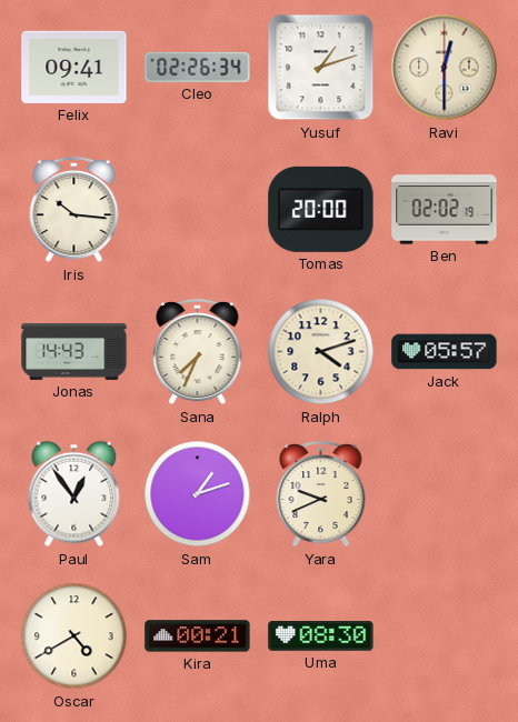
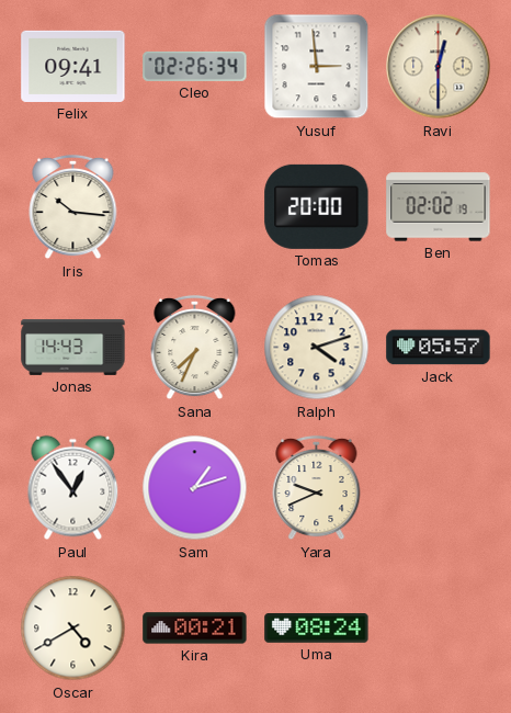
Yusuf: 1:12 -> 2:59
Uma: 08:30 -> 08:24
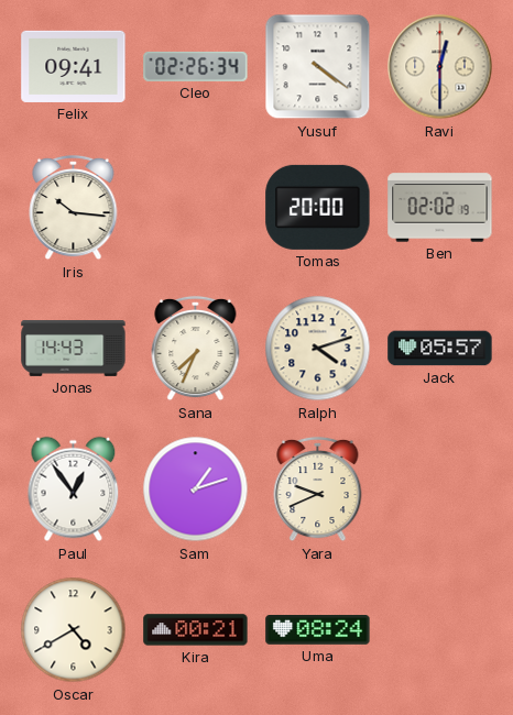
Yusuf: 2:59 -> 4:21
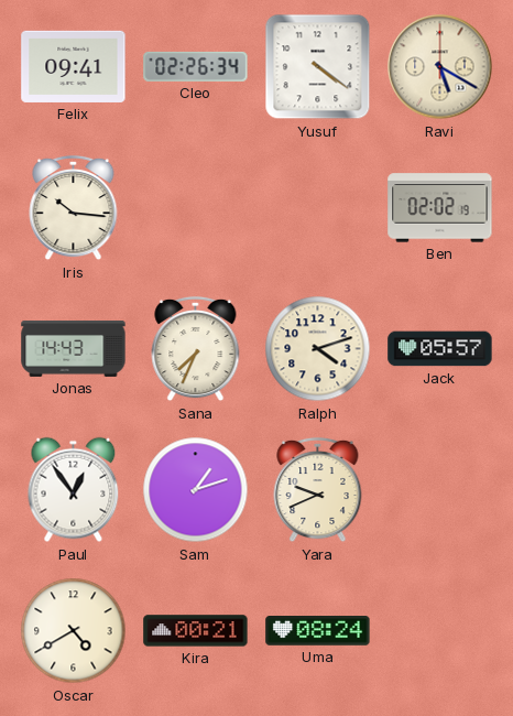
Ravi: 12:30 -> 5:20
Tomas: 20:00 -> none
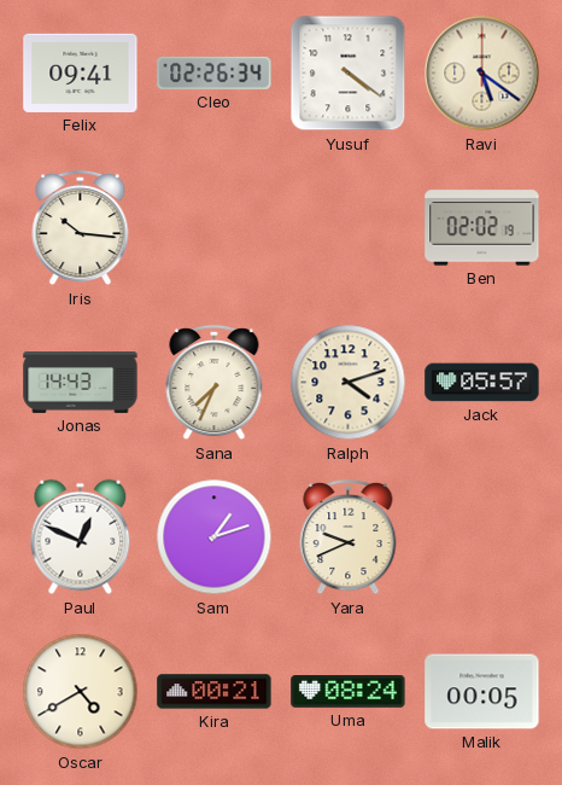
Ravi: 5:20 -> 5:21
Paul: 12:54 -> 12:49
Malik: none -> 00:05
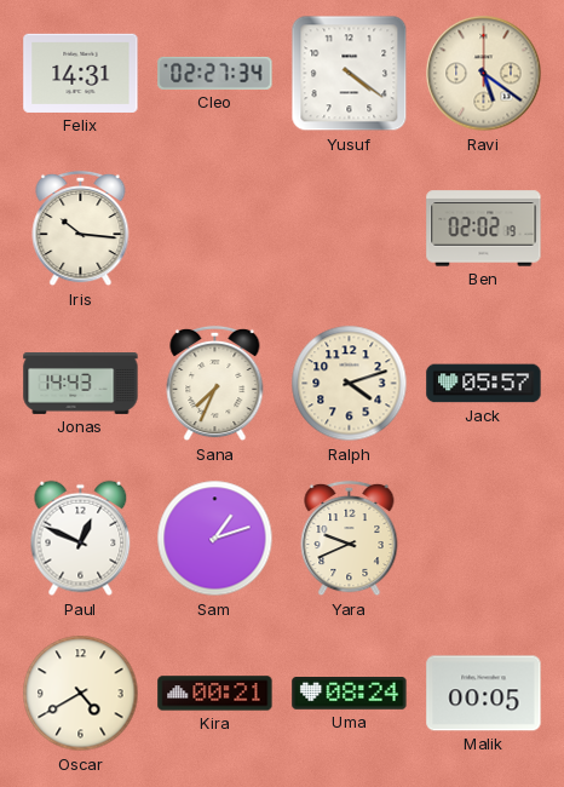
Felix: 09:41 -> 14:31
Cleo: 02:26 -> 02:27
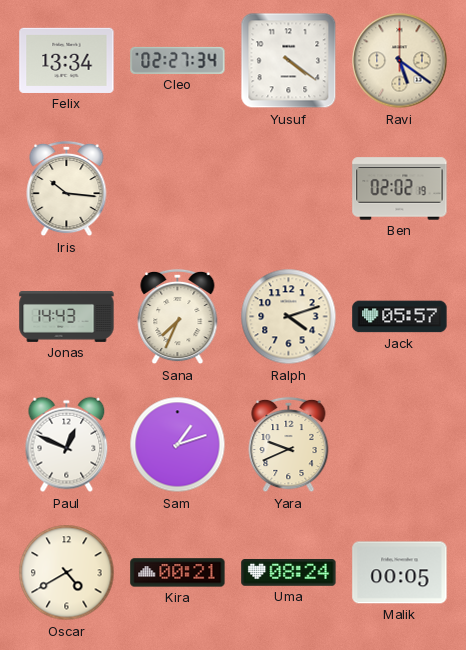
Felix: 14:31 -> 13:34
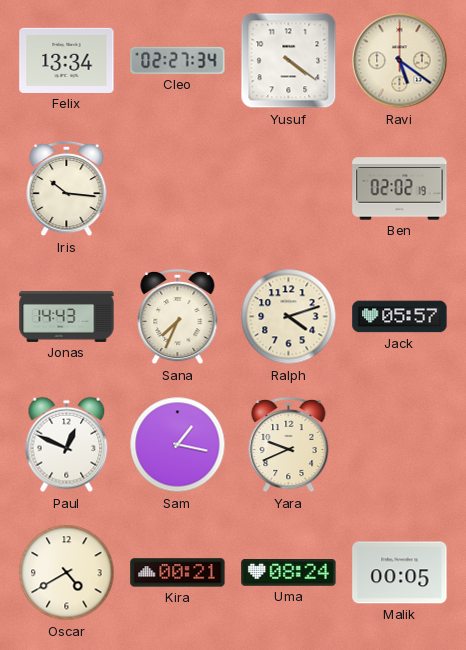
Sam: 1:12 -> 1:17
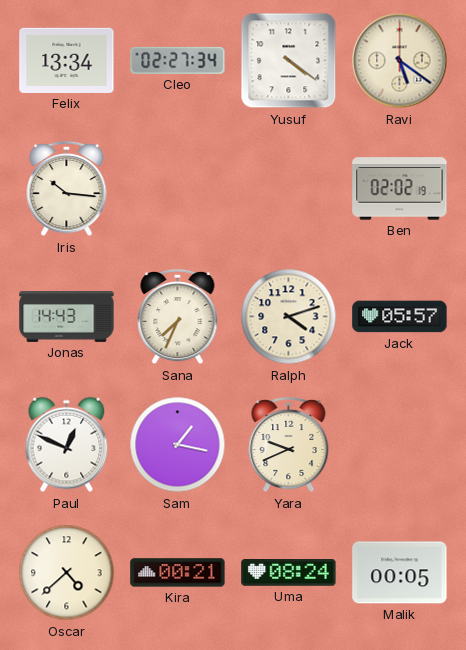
Oscar: 4:40 -> 4:38
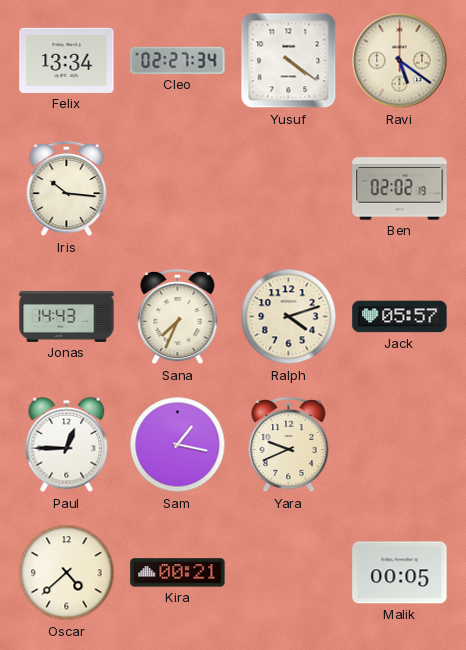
Paul: 12:49 -> 12:45
Uma: 08:24 -> none
